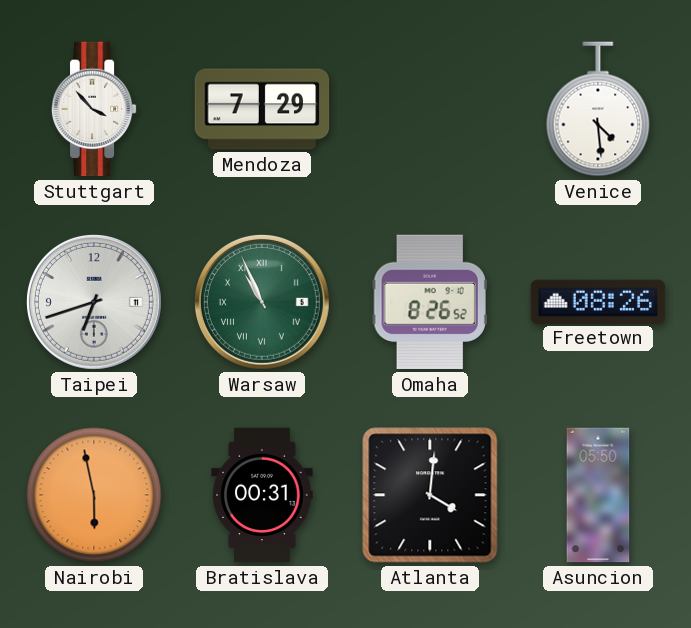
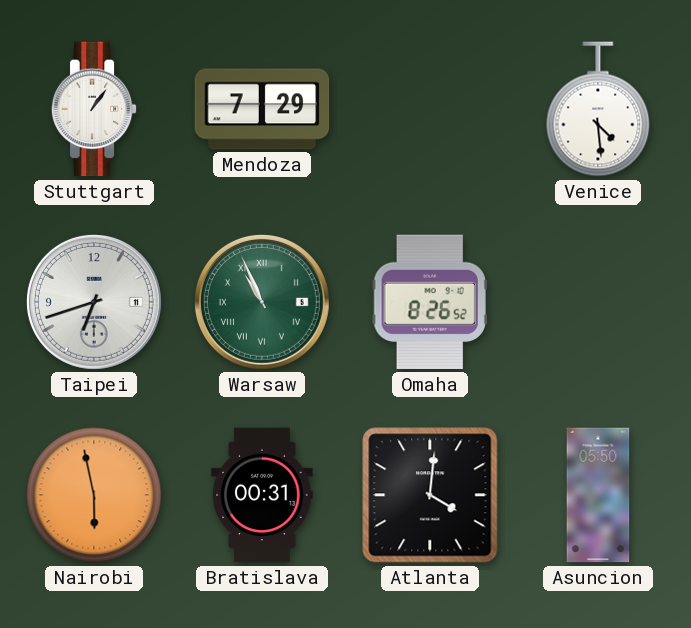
Stuttgart: 3:53 -> 1:06
Freetown: 08:26 -> none
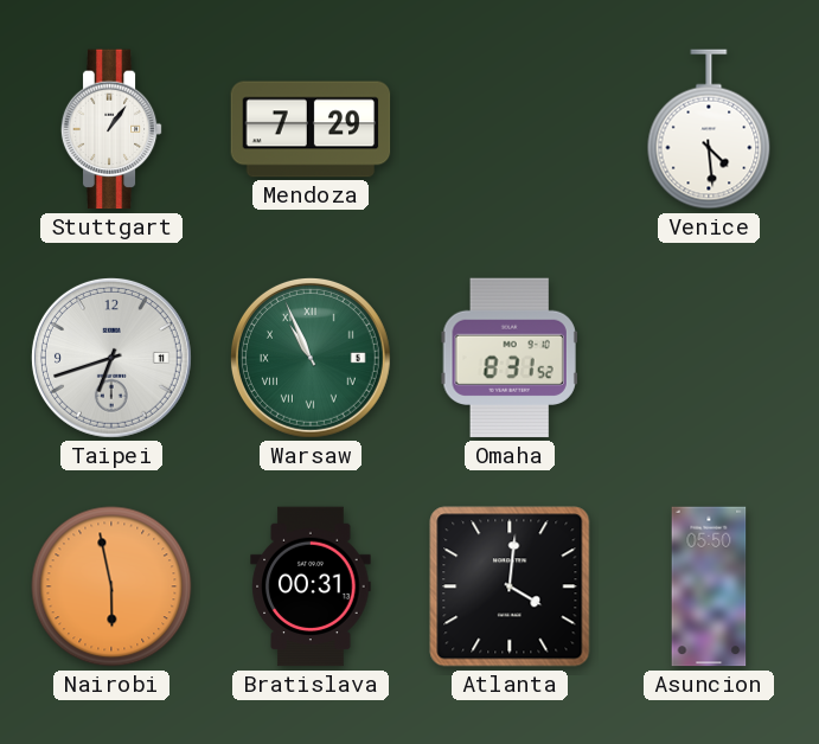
Omaha: 8:26 -> 8:31
